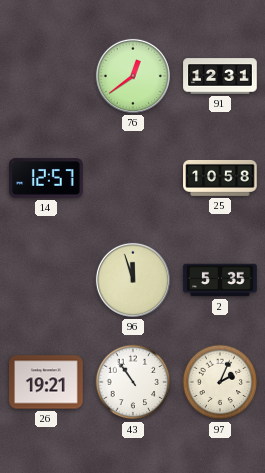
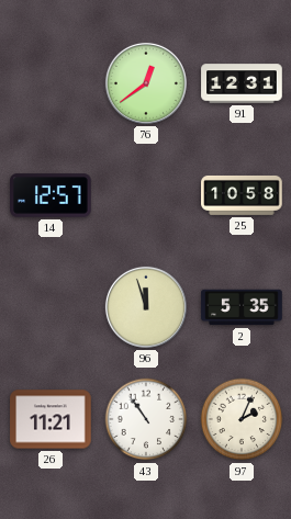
26: 19:21 -> 11:21
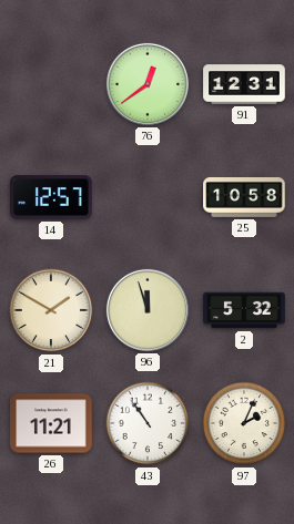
21: none -> 1:50
2: 5:35 -> 5:32
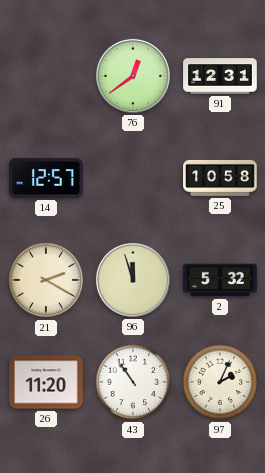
21: 1:50 -> 2:20
26: 11:21 -> 11:20
